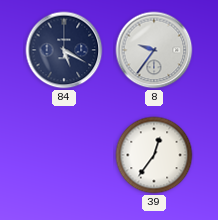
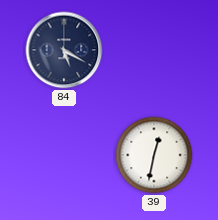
8: 9:36 -> none
39: 12:36 -> 12:32
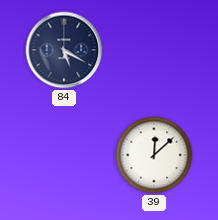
39: 12:32 -> 12:08
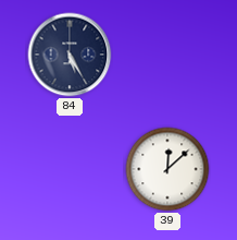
84: 5:20 -> 5:25
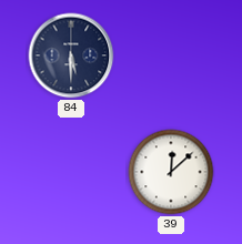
84: 5:25 -> 5:30
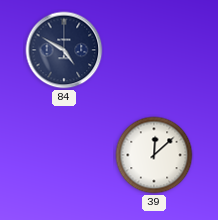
84: 5:30 -> 4:50
